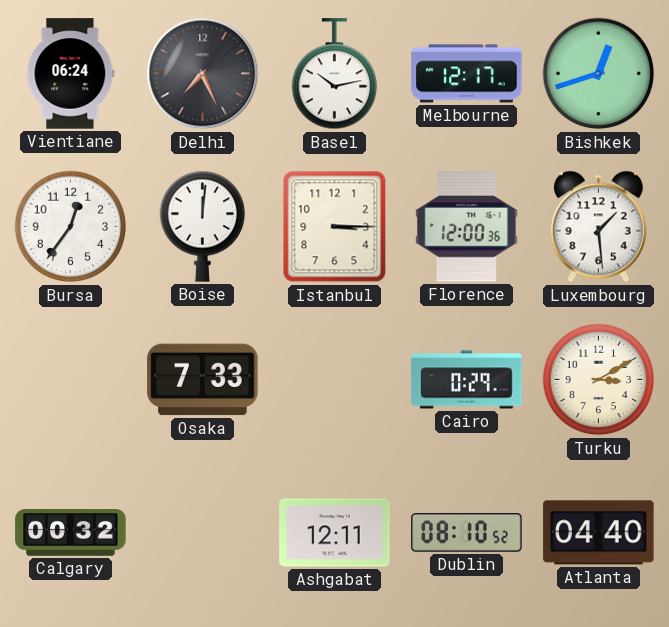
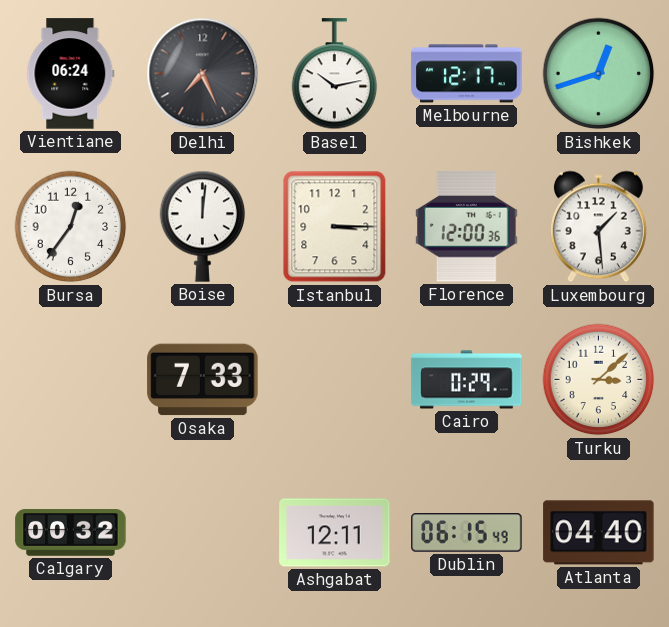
Turku: 3:10 -> 3:08
Dublin: 08:10 -> 06:15
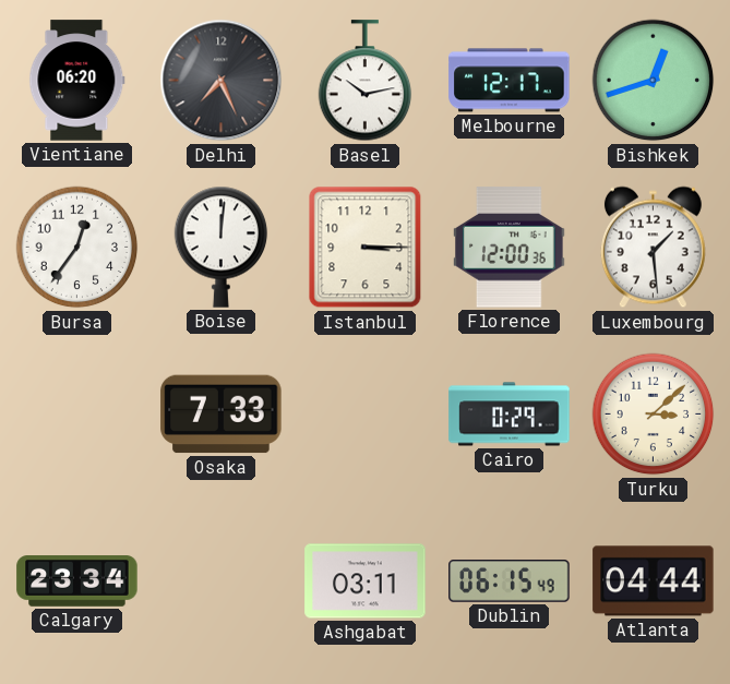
Vientiane: 06:24 -> 06:20
Calgary: 00:32 -> 23:34
Ashgabat: 12:11 -> 03:11
Atlanta: 04:40 -> 04:44
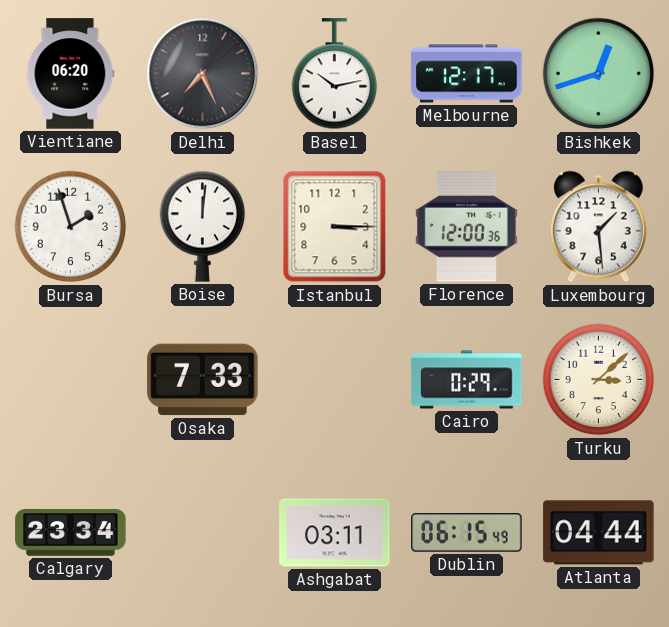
Bursa: 12:36 -> 1:57
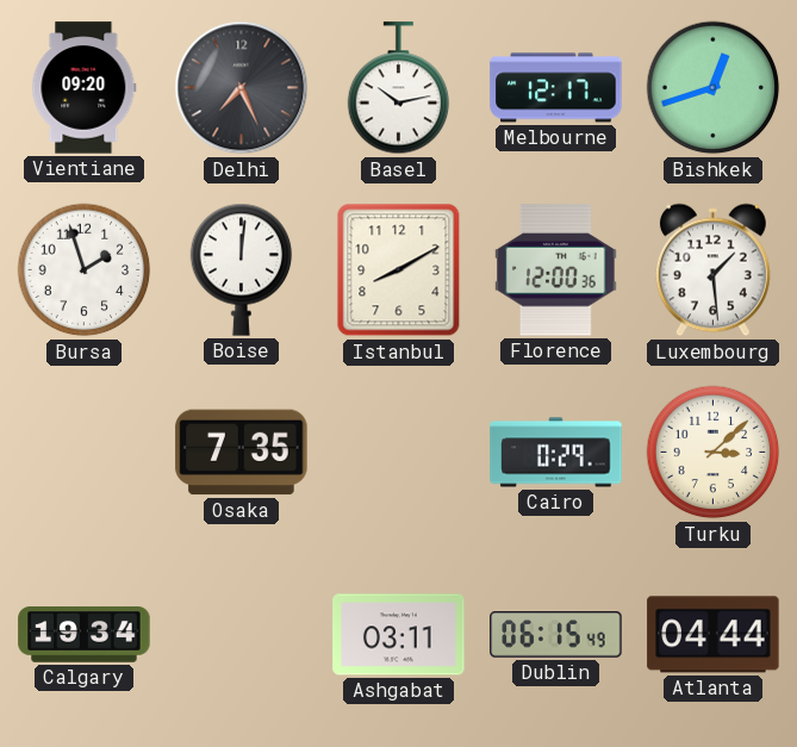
Vientiane: 06:20 -> 09:20
Istanbul: 3:15 -> 8:10
Osaka: 7:33 -> 7:35
Calgary: 23:34 -> 19:34
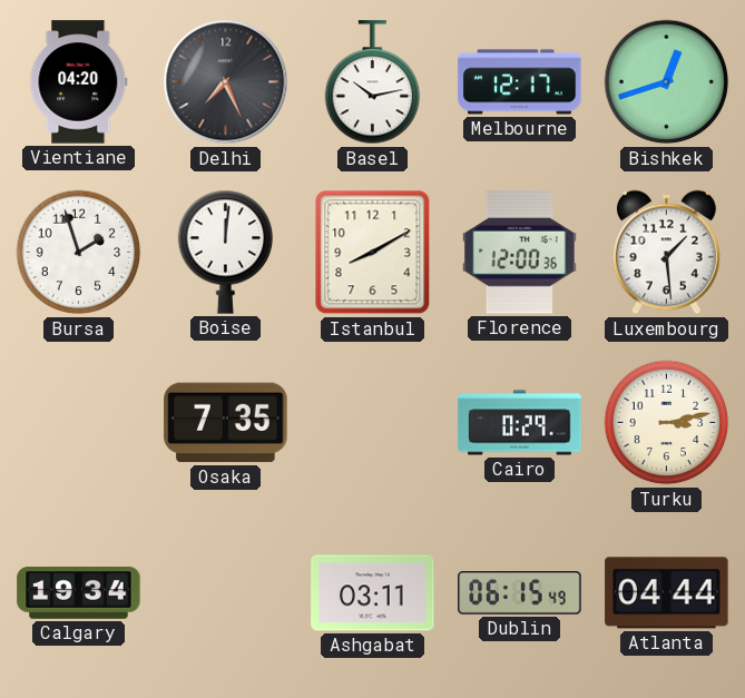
Vientiane: 09:20 -> 04:20
Turku: 3:08 -> 3:13
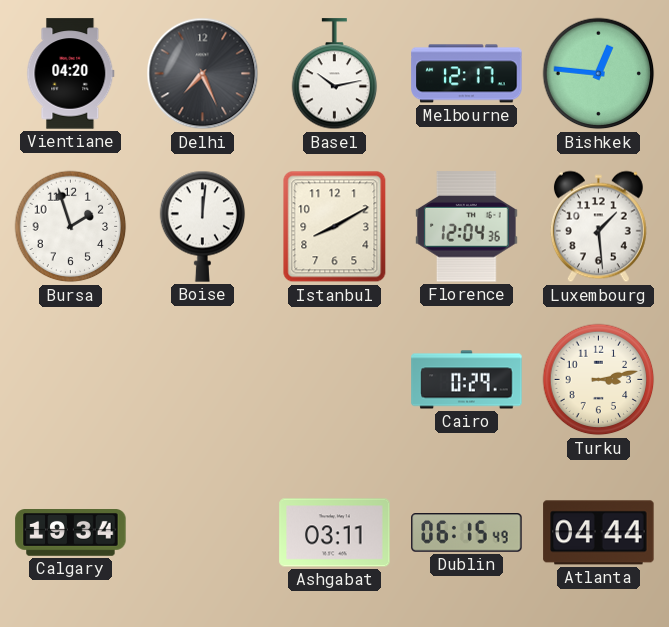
Bishkek: 12:42 -> 12:46
Florence: 12:00 -> 12:04
Osaka: 7:35 -> none
